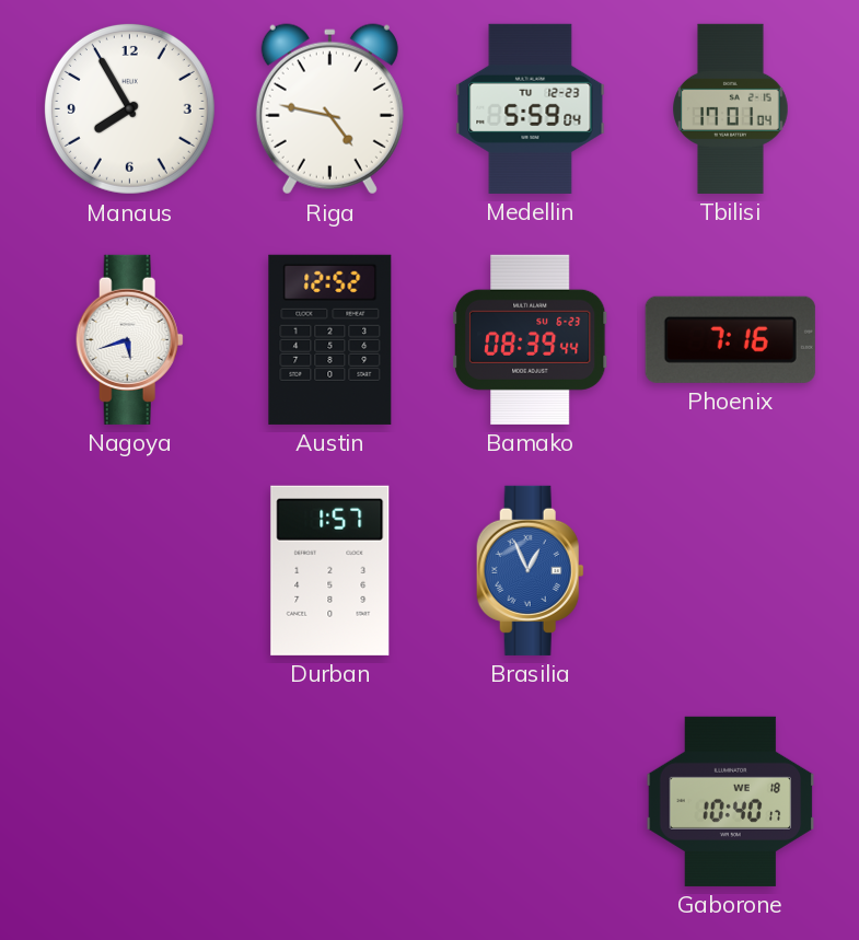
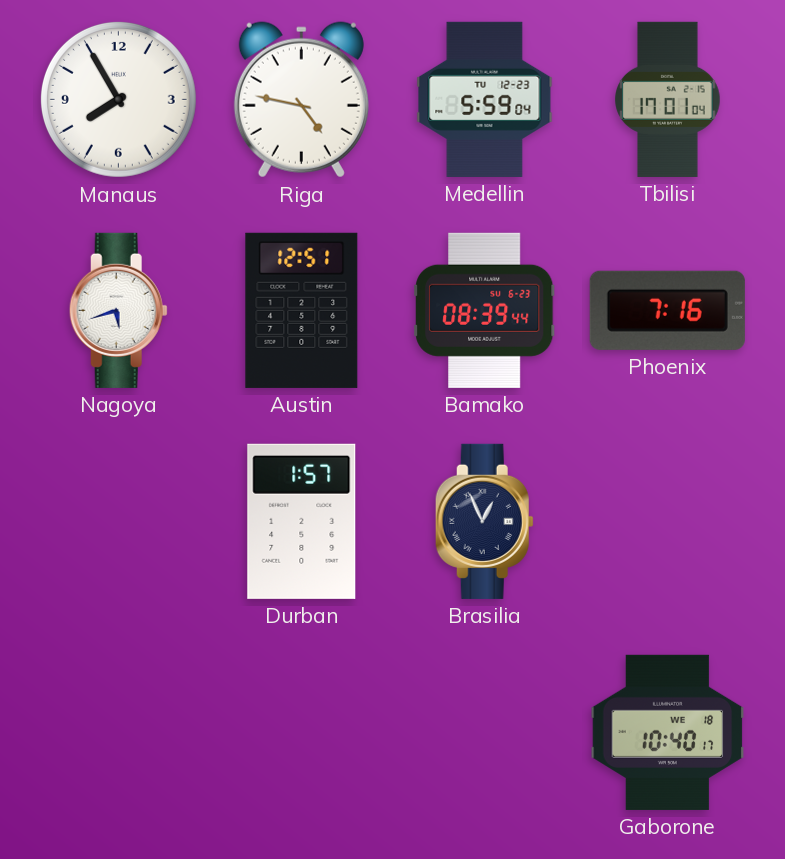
Austin: 12:52 -> 12:51
Brasilia dial: blue -> navy
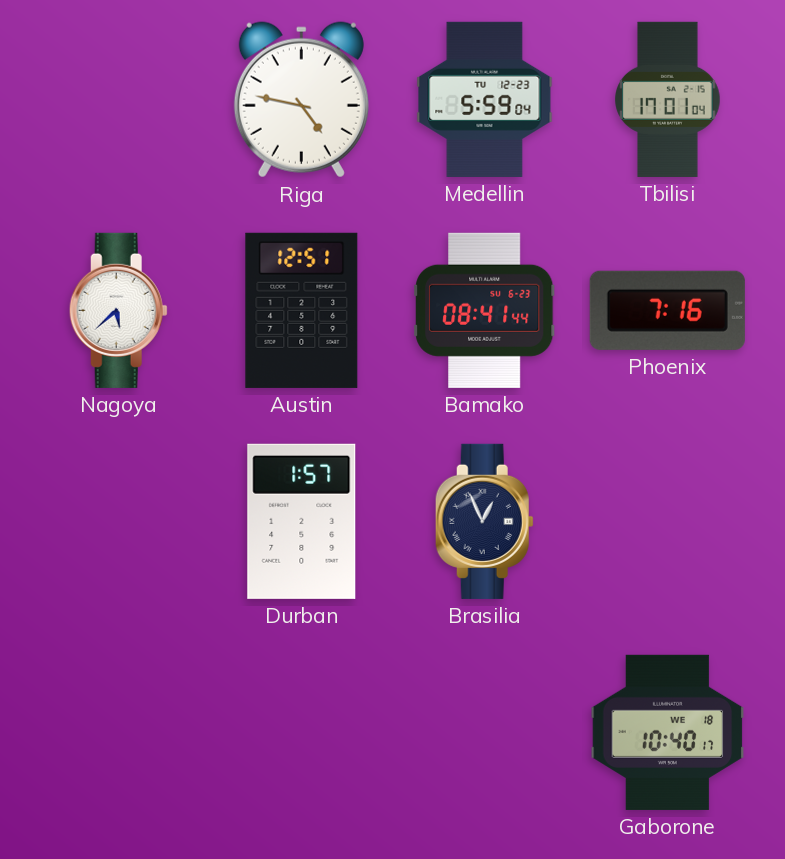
Manaus: 7:55 -> none
Nagoya: 5:42 -> 5:38
Bamako: 08:39 -> 08:41
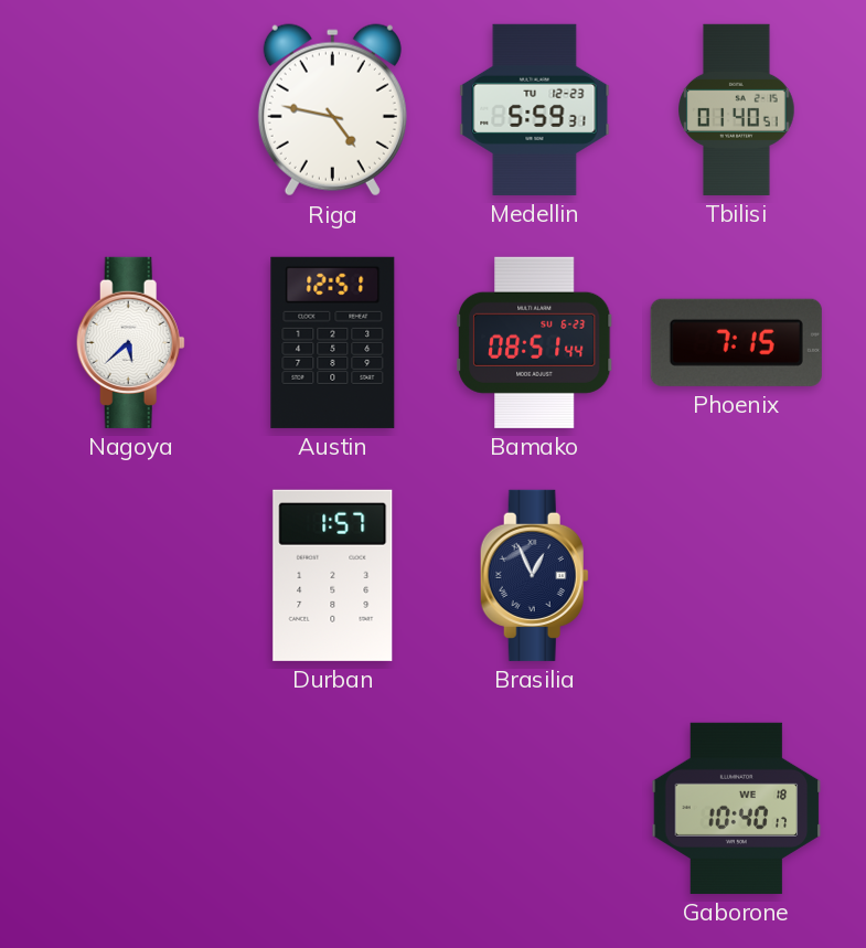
Medellin: 5:59:04 -> 5:59:31
Tbilisi: 17:01 -> 01:40
Bamako: 08:41 -> 08:51
Phoenix: 7:16 -> 7:15
